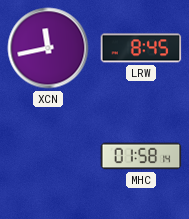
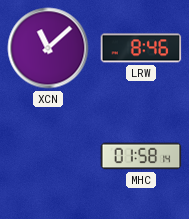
XCN: 11:43 -> 11:08
LRW: 8:45 -> 8:46
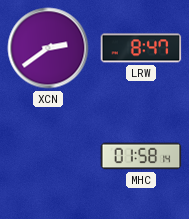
XCN: 11:08 -> 2:39
LRW: 8:46 -> 8:47
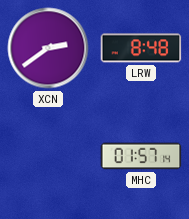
LRW: 8:47 -> 8:48
MHC: 01:58 -> 01:57
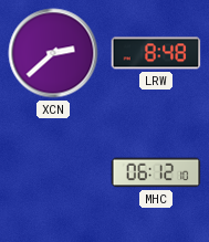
XCN: 2:39 -> 2:38
MHC: 01:57 -> 06:12
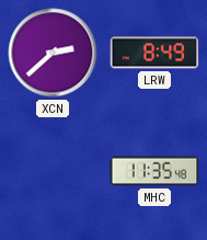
LRW: 8:48 -> 8:49
MHC: 06:12 -> 11:35
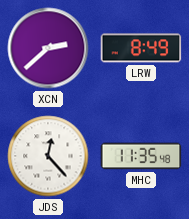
JDS: none -> 12:23
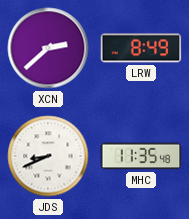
JDS: 12:23 -> 8:41
